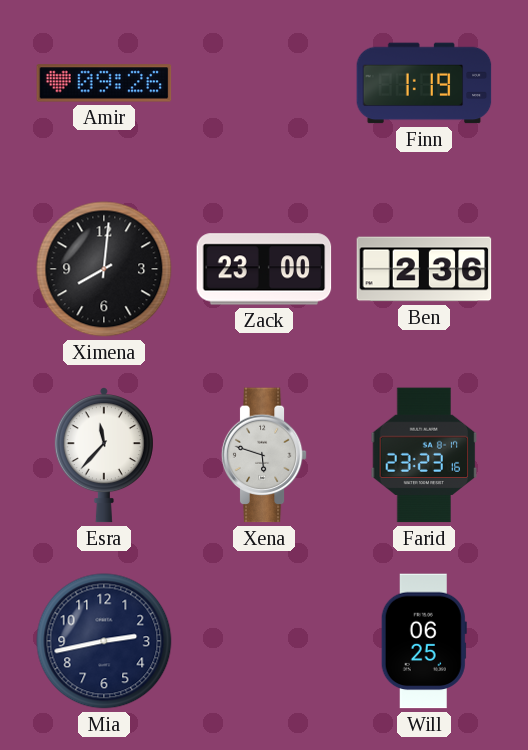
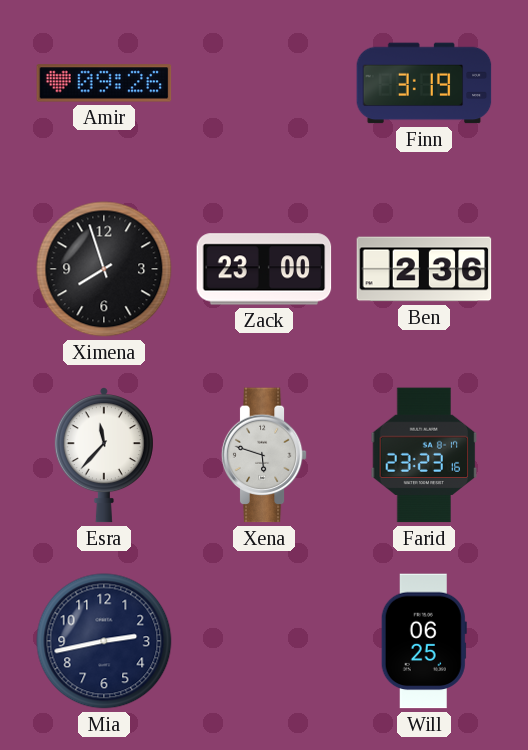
Finn: 1:19 -> 3:19
Ximena: 8:01 -> 7:57
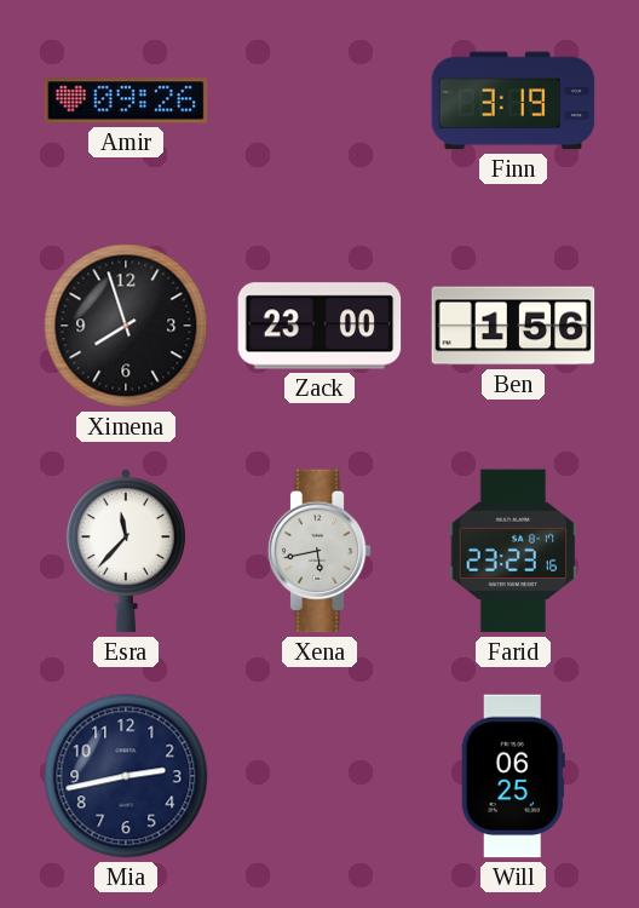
Ben: 2:36 -> 1:56
Xena: 5:48 -> 5:43
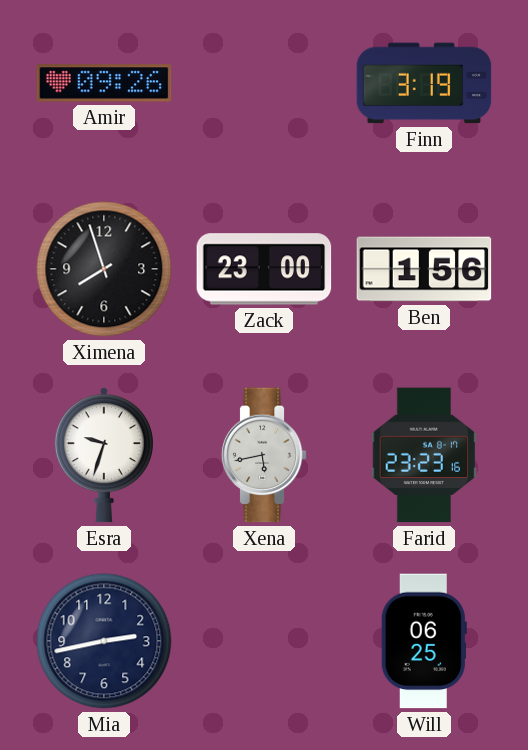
Esra: 11:37 -> 9:33
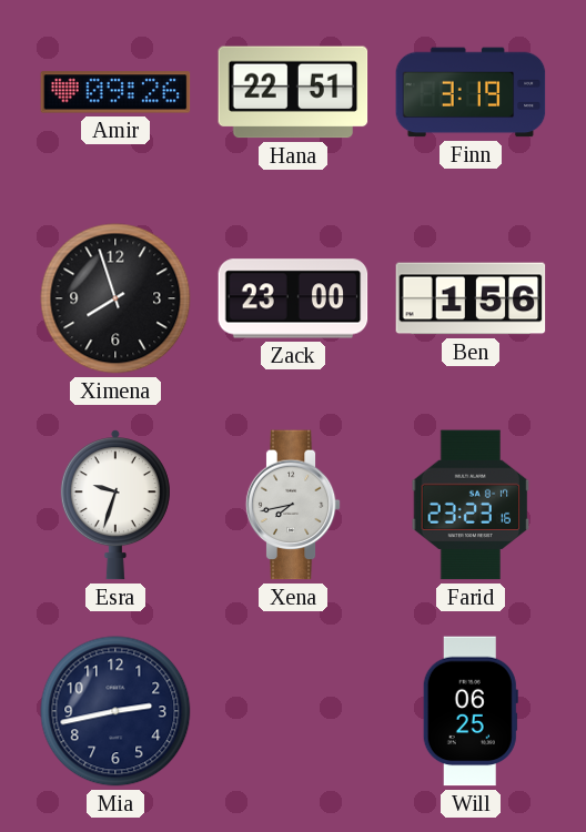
Hana: none -> 22:51
Xena: 5:43 -> 7:43
